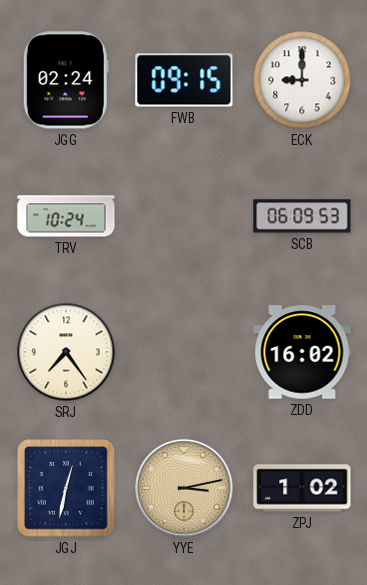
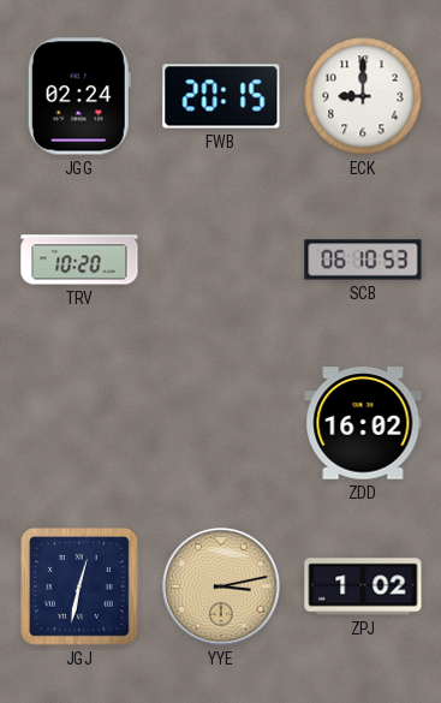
FWB: 09:15 -> 20:15
TRV: 10:24 -> 10:20
SCB: 06:09 -> 06:10
SRJ: 7:24 -> none
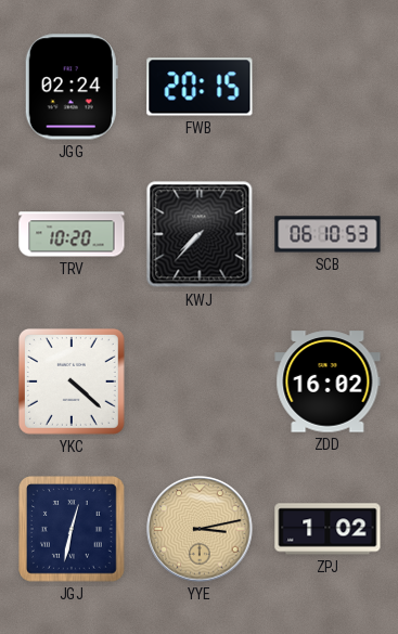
ECK: 9:00 -> none
KWJ: none -> 7:37
YKC: none -> 4:22
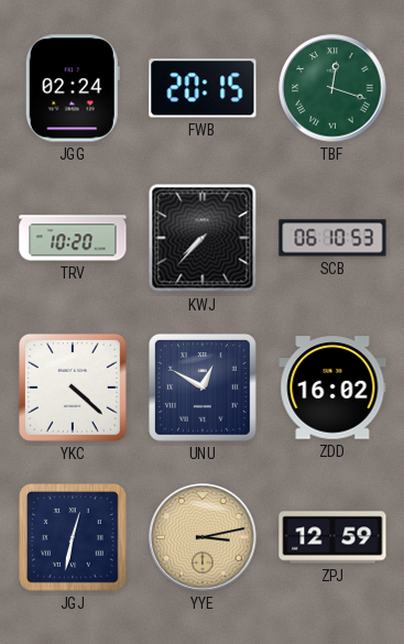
TBF: none -> 12:18
UNU: none -> 12:50
ZPJ: 1:02 -> 12:59
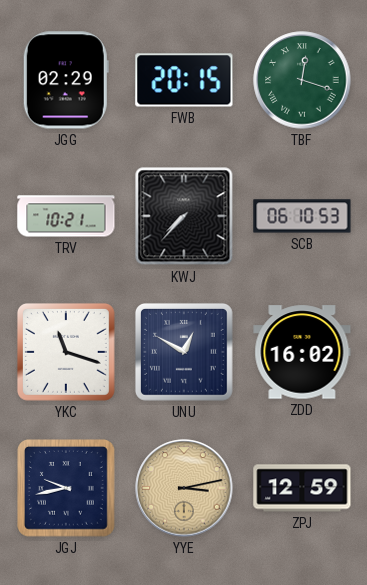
JGG: 02:24 -> 02:29
TRV: 10:20 -> 10:21
YKC: 4:22 -> 11:18
JGJ: 12:32 -> 9:43
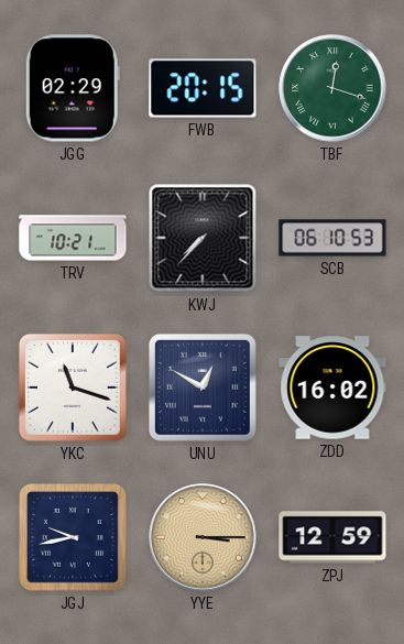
YYE: 3:13 -> 3:15
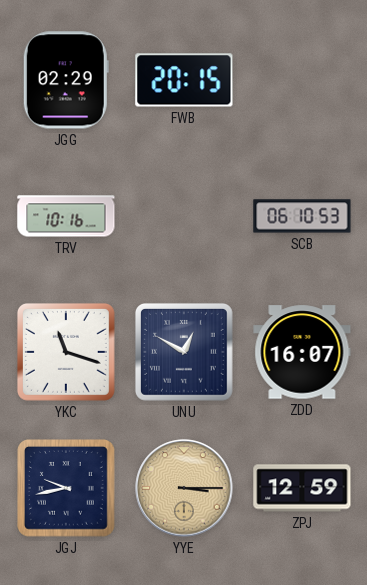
TBF: 12:18 -> none
TRV: 10:21 -> 10:16
KWJ: 7:37 -> none
ZDD: 16:02 -> 16:07
